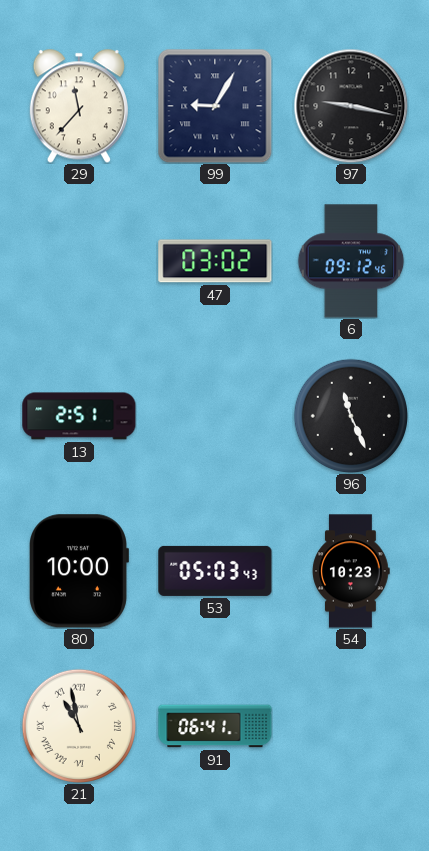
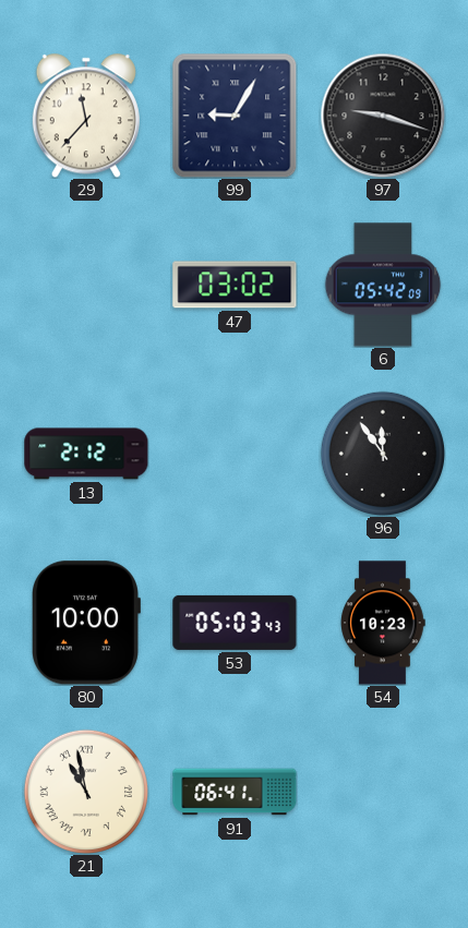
97: 9:17 -> 9:18
6: 09:12 -> 05:42
13: 2:51 -> 2:12
96: 11:26 -> 11:54
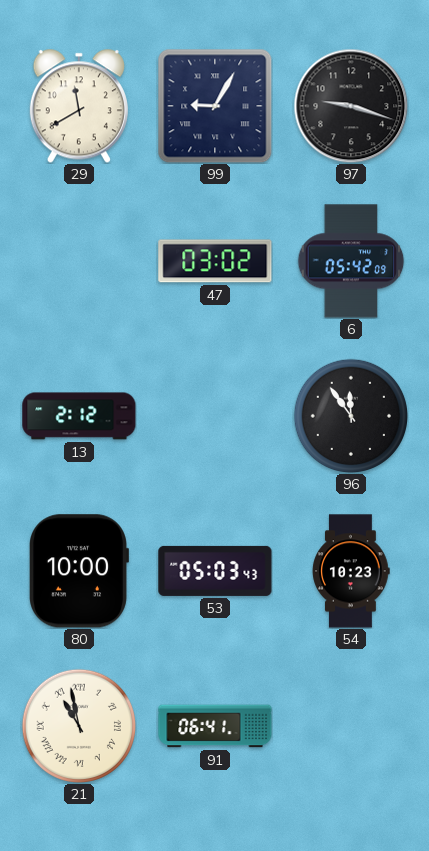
29: 11:37 -> 11:40
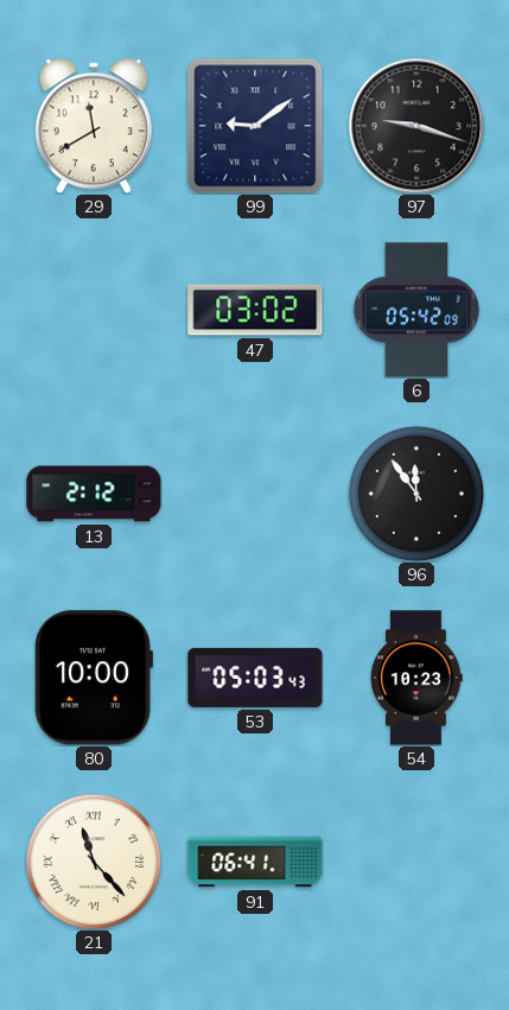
99: 9:05 -> 9:09
21: 10:58 -> 11:23
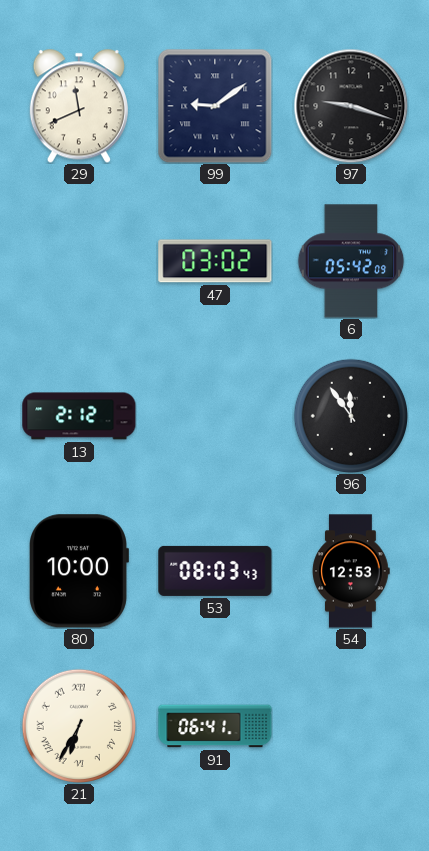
29: 11:40 -> 11:41
53: 05:03 -> 08:03
54: 10:23 -> 12:53
21: 11:23 -> 6:35
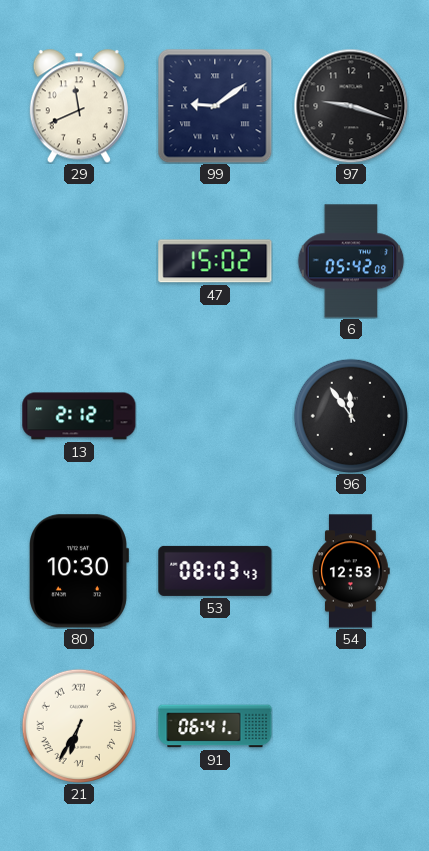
47: 03:02 -> 15:02
80: 10:00 -> 10:30
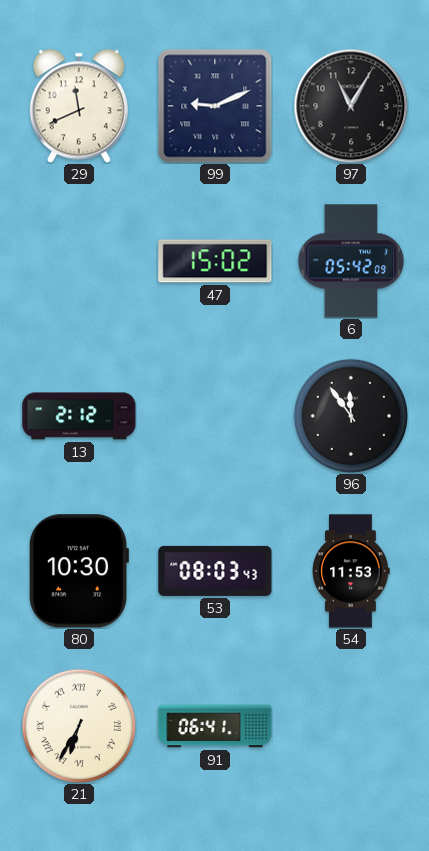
99: 9:09 -> 9:11
97: 9:18 -> 11:05
54: 12:53 -> 11:53
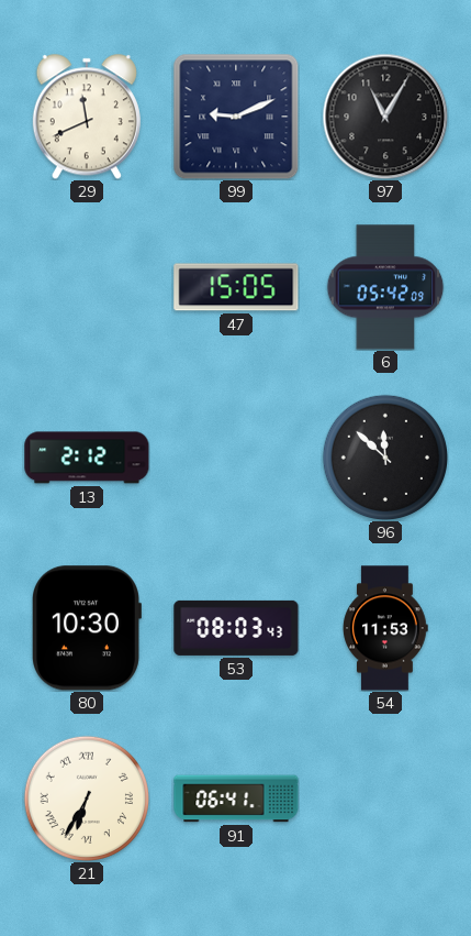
47: 15:02 -> 15:05
96: 11:54 -> 11:52
